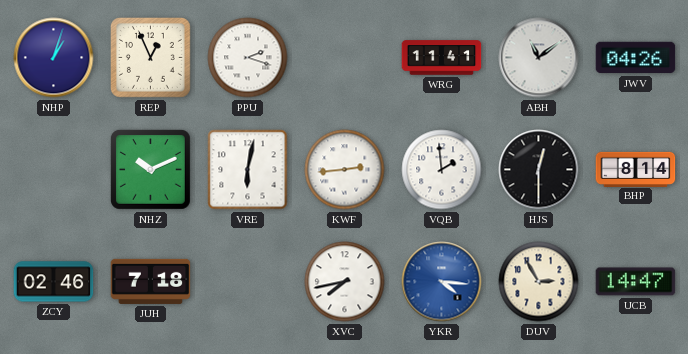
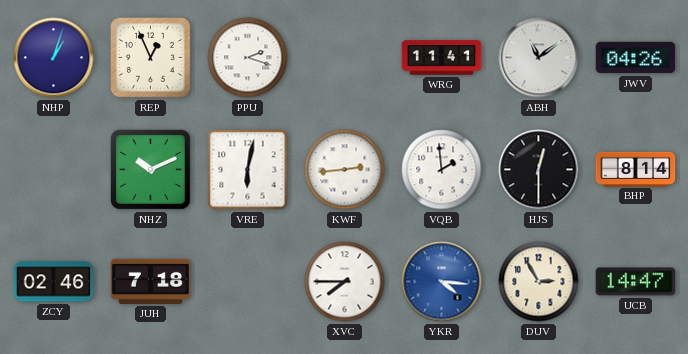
XVC: 7:43 -> 7:45
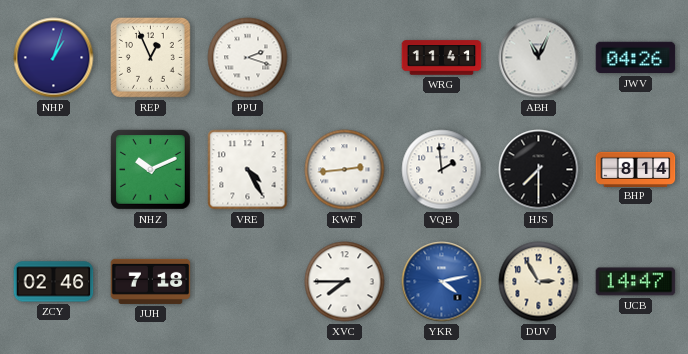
ABH: 11:09 -> 11:04
VRE: 6:02 -> 4:25
HJS: 12:30 -> 7:30
YKR: 4:16 -> 4:13
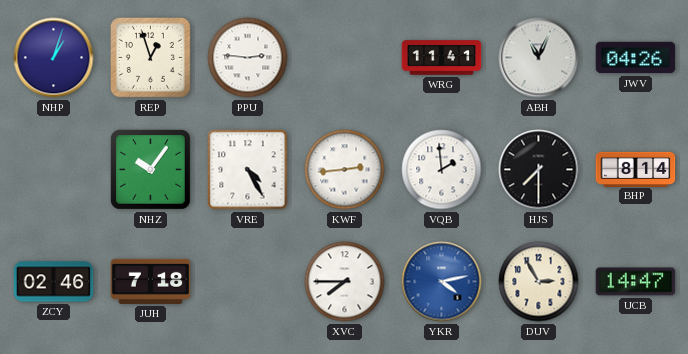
REP: 12:56 -> 12:57
PPU: 2:18 -> 2:46
NHZ: 10:11 -> 10:06
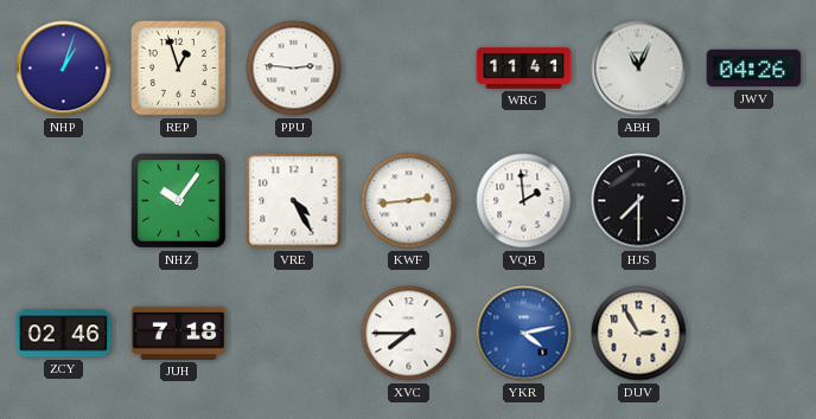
BHP: 8:14 -> none
UCB: 14:47 -> none
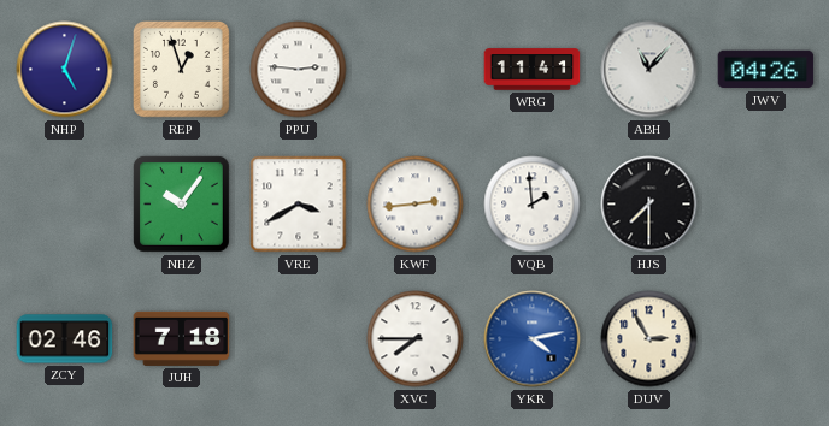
NHP: 1:03 -> 5:03
ABH: 11:04 -> 11:07
VRE: 4:25 -> 3:40
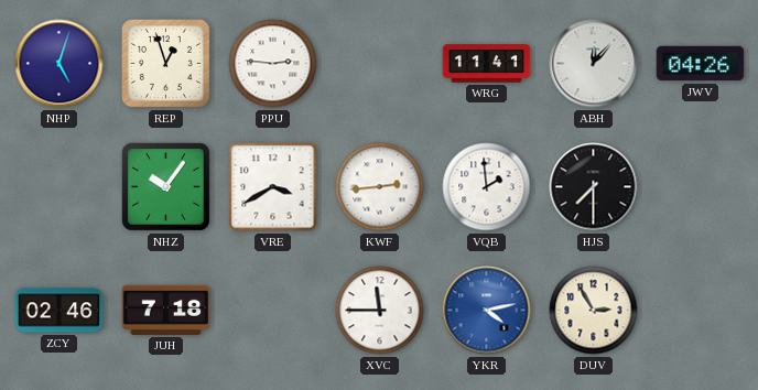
ABH: 11:07 -> 12:07
XVC: 7:45 -> 11:45
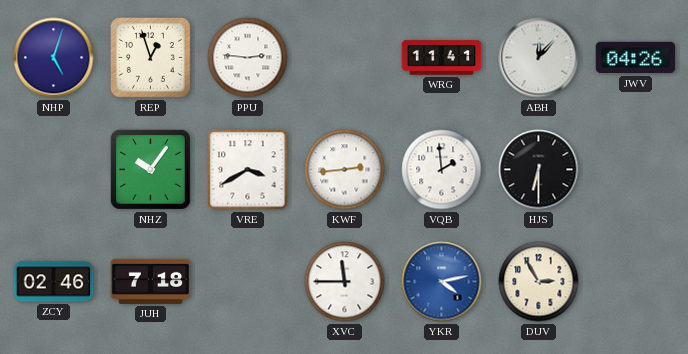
HJS: 7:30 -> 6:30
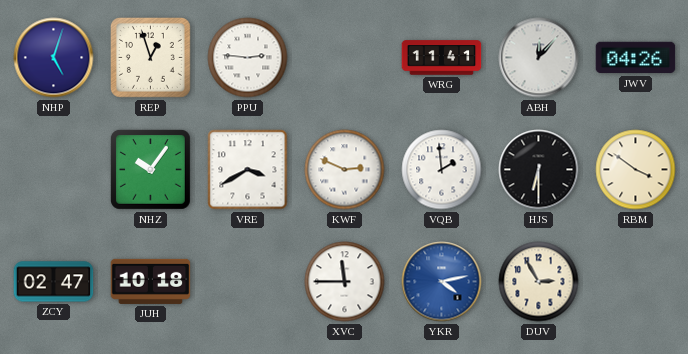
KWF: 2:44 -> 2:49
RBM: none -> 3:51
ZCY: 02:46 -> 02:47
JUH: 7:18 -> 10:18
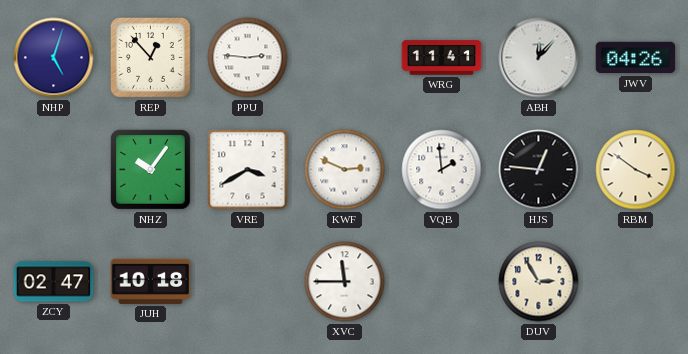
REP: 12:57 -> 12:53
HJS: 6:30 -> 12:46
YKR: 4:13 -> none
